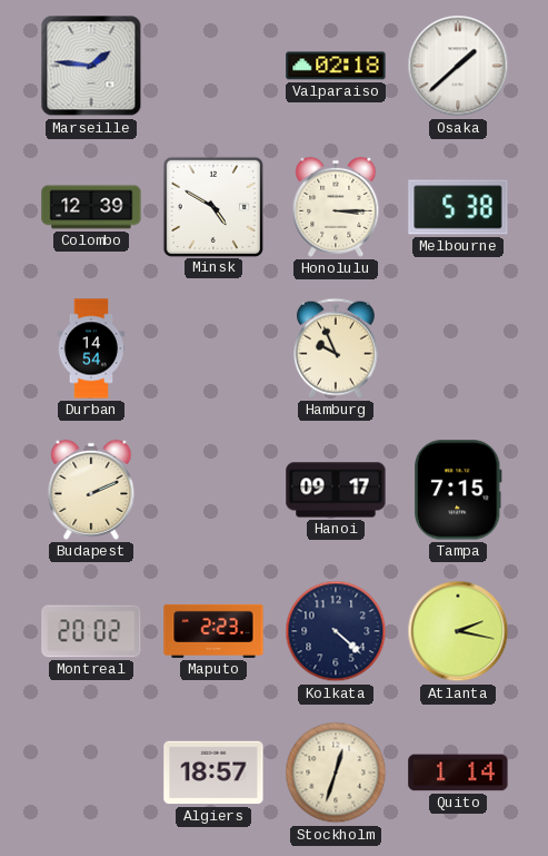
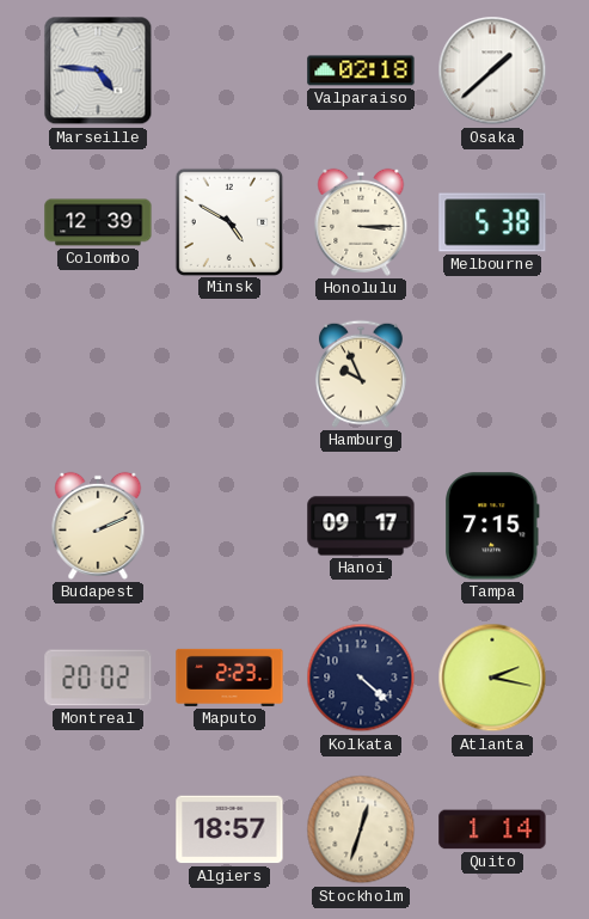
Marseille: 1:46 -> 4:46
Durban: 14:54 -> none
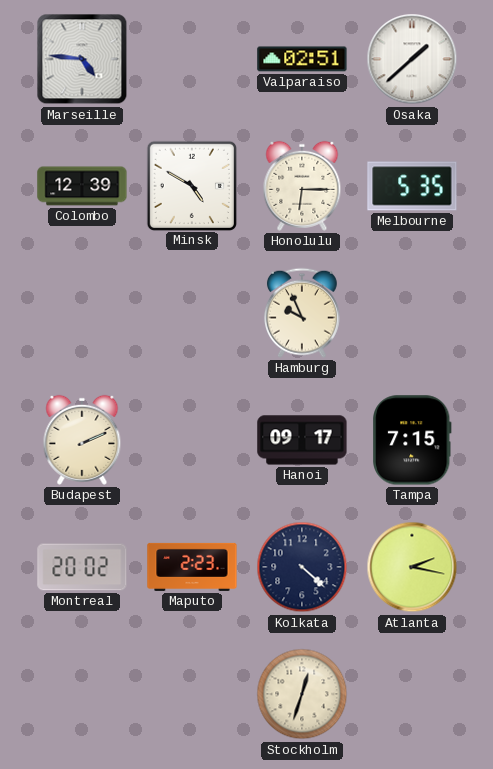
Valparaiso: 02:18 -> 02:51
Honolulu: 3:15 -> 6:15
Melbourne: 5:38 -> 5:35
Algiers: 18:57 -> none
Quito: 1:14 -> none
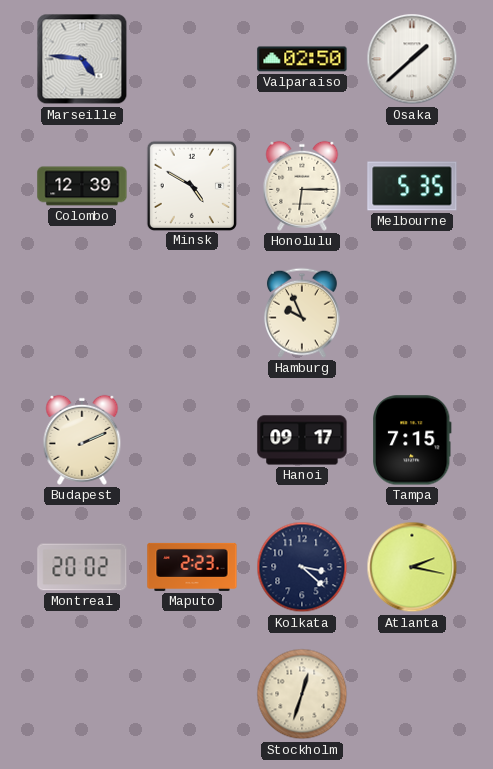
Valparaiso: 02:51 -> 02:50
Kolkata: 4:22 -> 3:22
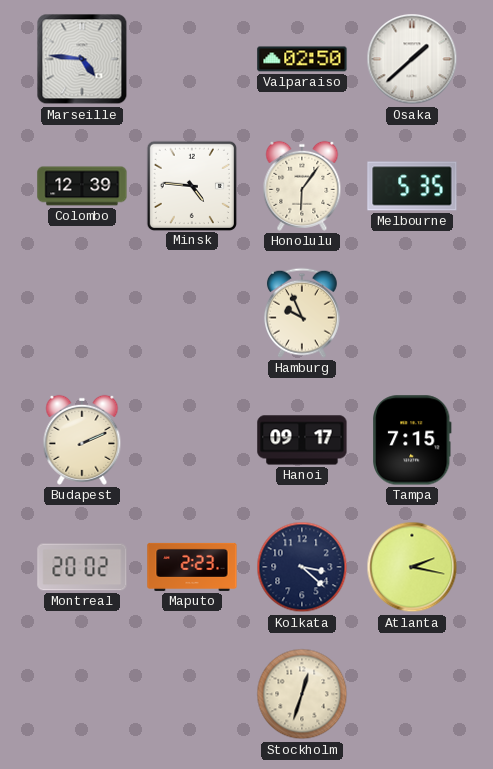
Minsk: 4:50 -> 4:46
Honolulu: 6:15 -> 6:06
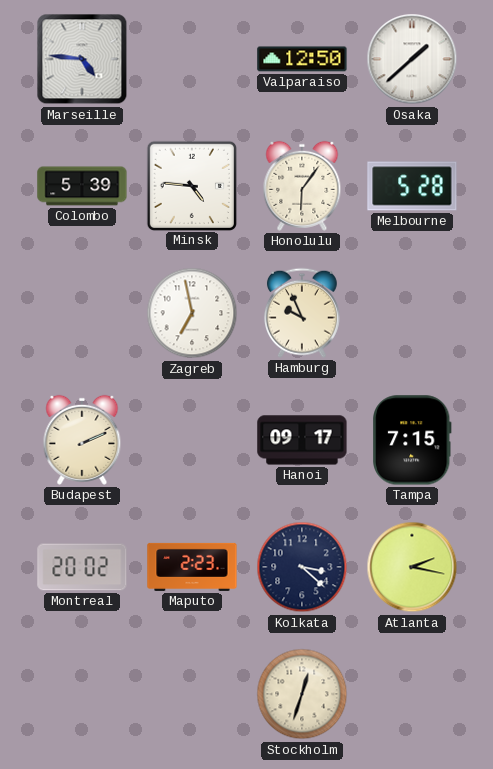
Valparaiso: 02:50 -> 12:50
Colombo: 12:39 -> 5:39
Melbourne: 5:35 -> 5:28
Zagreb: none -> 6:58
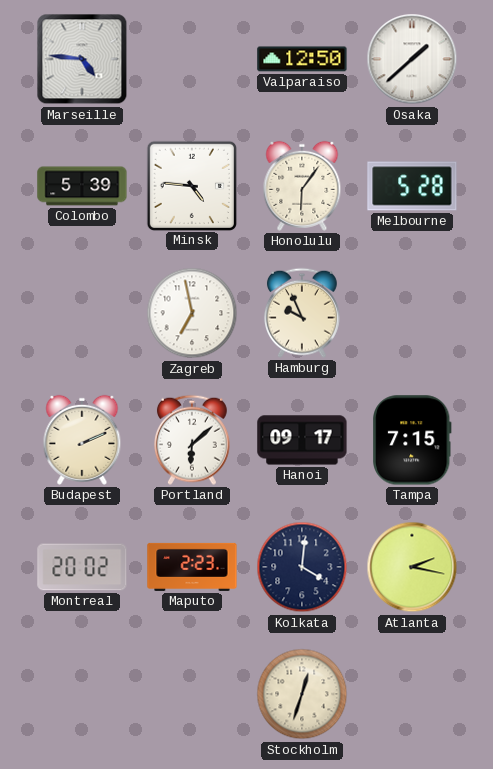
Portland: none -> 6:08
Kolkata: 3:22 -> 4:01
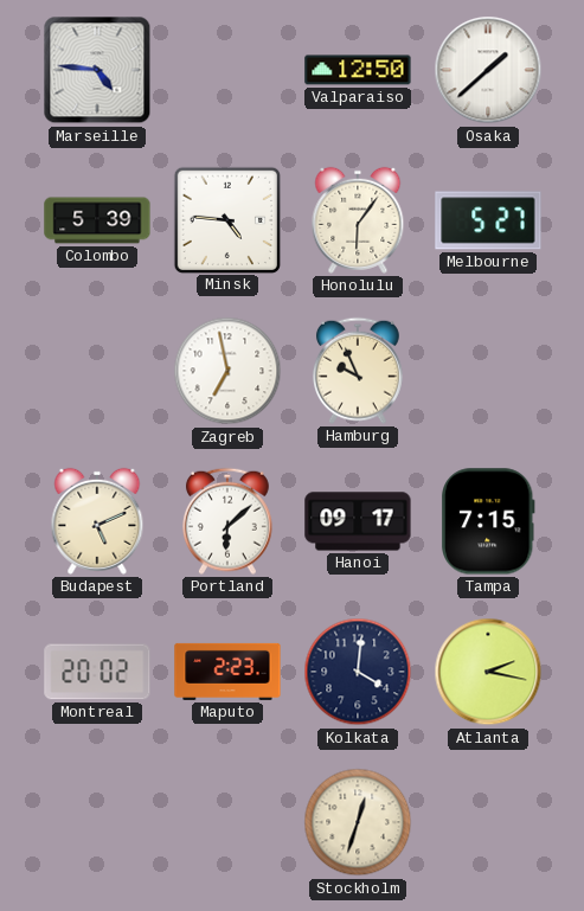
Melbourne: 5:28 -> 5:27
Budapest: 2:11 -> 5:11
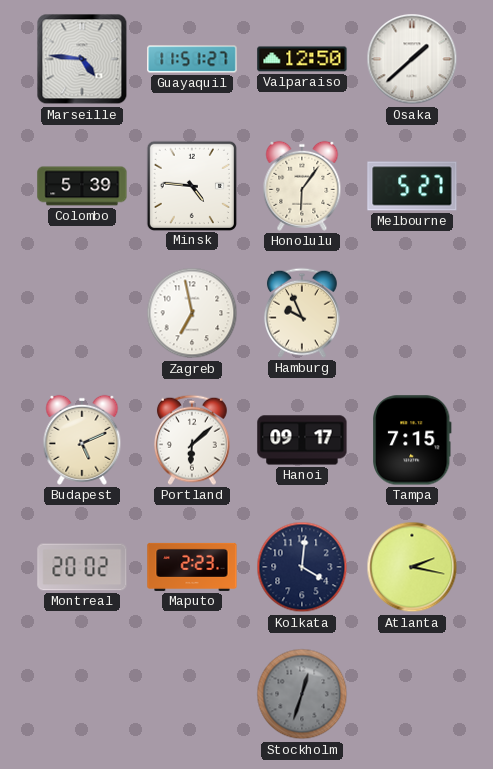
Guayaquil: none -> 11:51
Stockholm dial: cream -> grey
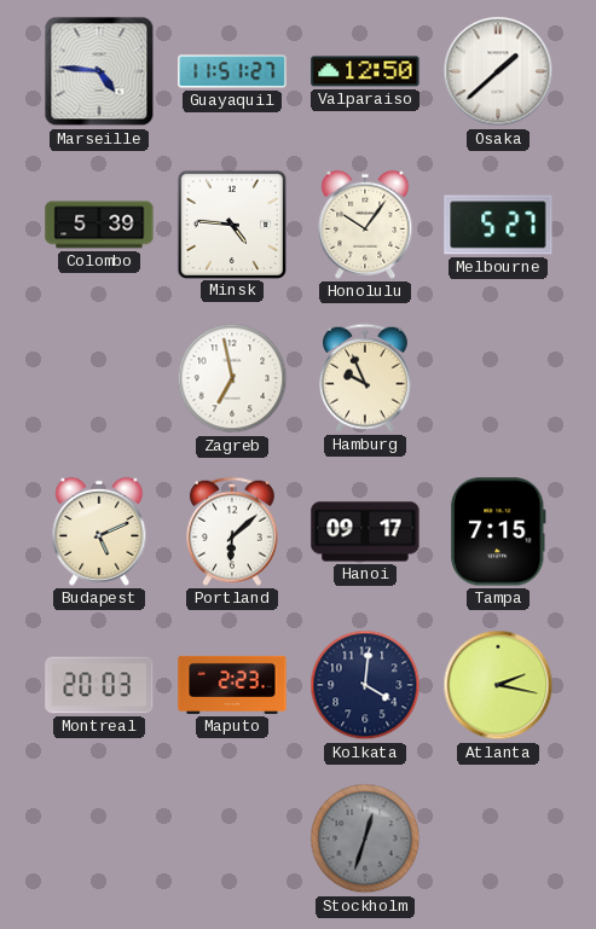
Honolulu: 6:06 -> 10:06
Montreal: 20:02 -> 20:03
